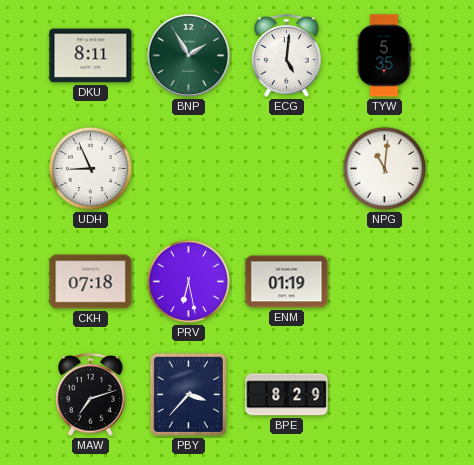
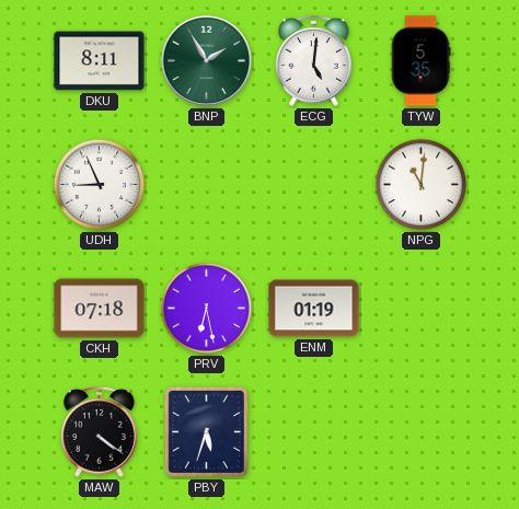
MAW: 7:12 -> 4:21
PBY: 3:37 -> 5:33
BPE: 8:29 -> none
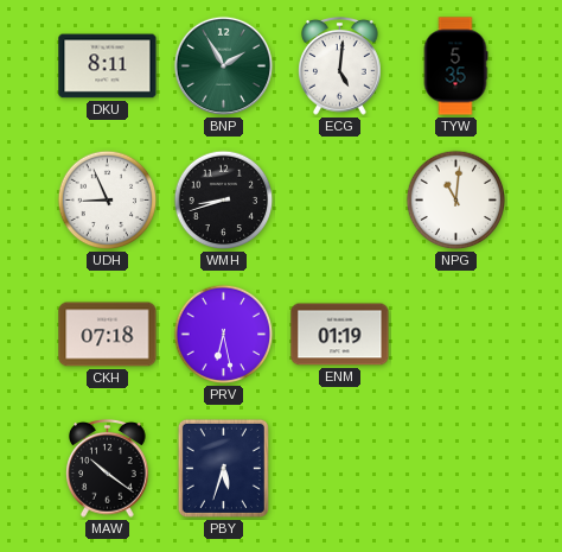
WMH: none -> 8:42
MAW: 4:21 -> 10:21
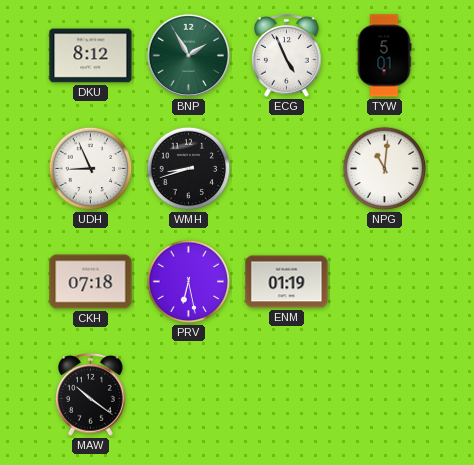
DKU: 8:11 -> 8:12
ECG: 5:01 -> 4:56
TYW: 5:35 -> 5:01
PBY: 5:33 -> none
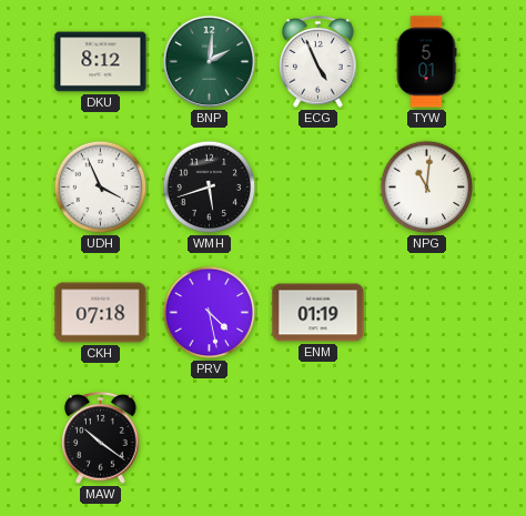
BNP: 1:55 -> 2:01
UDH: 8:56 -> 3:56
WMH: 8:42 -> 5:42
PRV: 6:28 -> 4:28
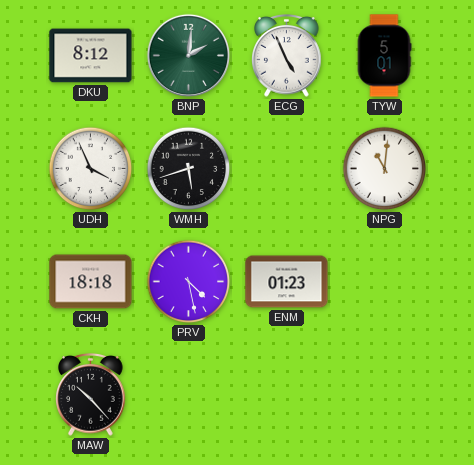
CKH: 07:18 -> 18:18
ENM: 01:19 -> 01:23
MAW: 10:21 -> 10:23
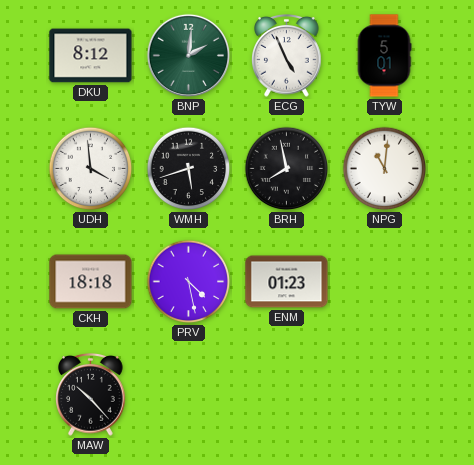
UDH: 3:56 -> 3:59
BRH: none -> 7:58
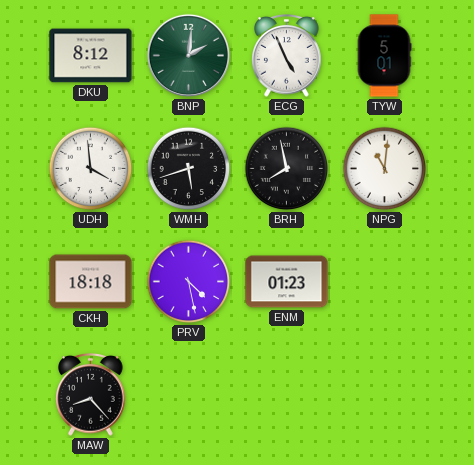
MAW: 10:23 -> 8:23
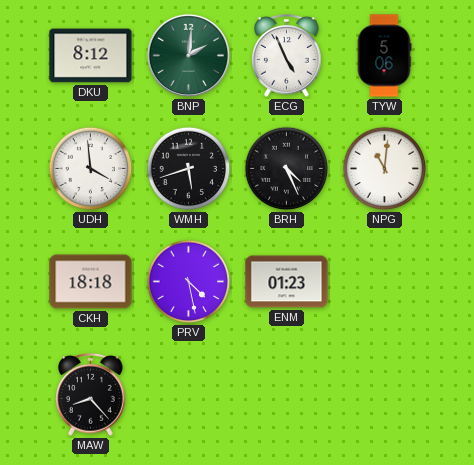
TYW: 5:01 -> 5:06
BRH: 7:58 -> 4:26
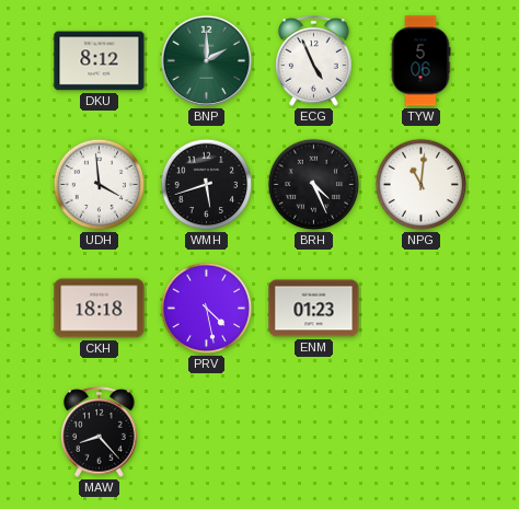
BNP: 2:01 -> 2:00
